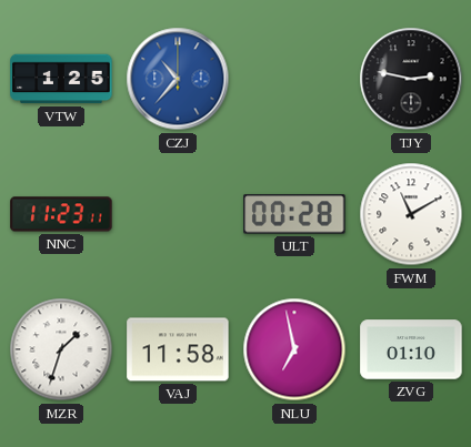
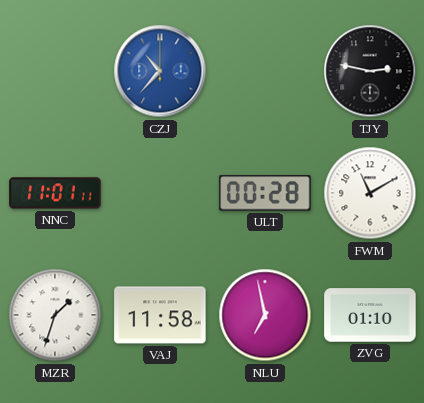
VTW: 1:25 -> none
NNC: 11:23 -> 11:01
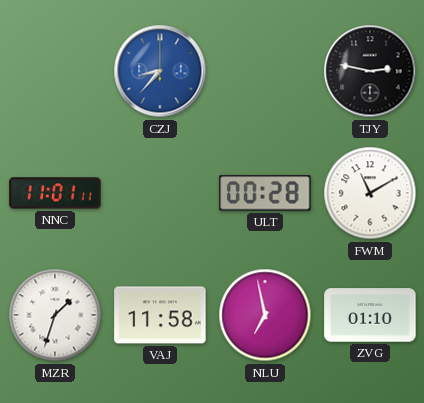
CZJ: 10:37 -> 8:37
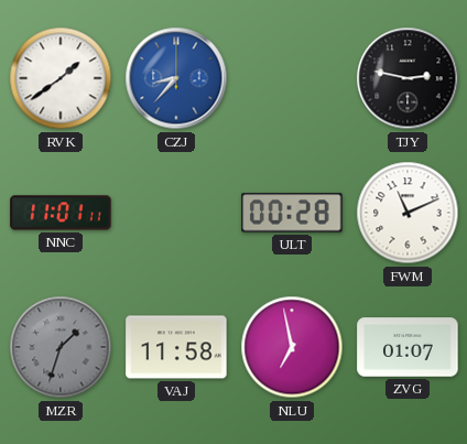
RVK: none -> 1:39
FWM: 11:10 -> 11:11
MZR dial: white -> grey
ZVG: 01:10 -> 01:07
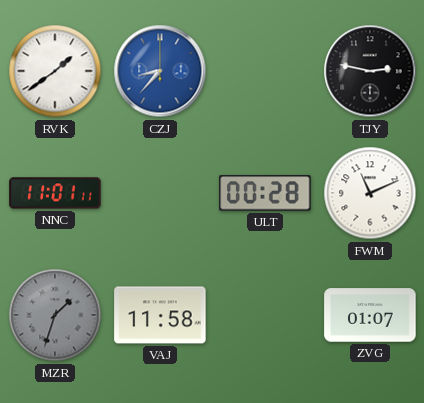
NLU: 6:58 -> none
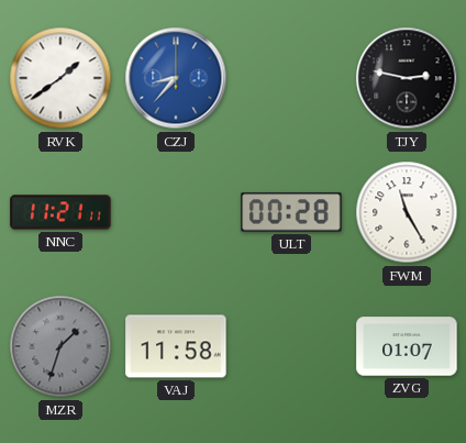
NNC: 11:01 -> 11:21
FWM: 11:11 -> 11:25
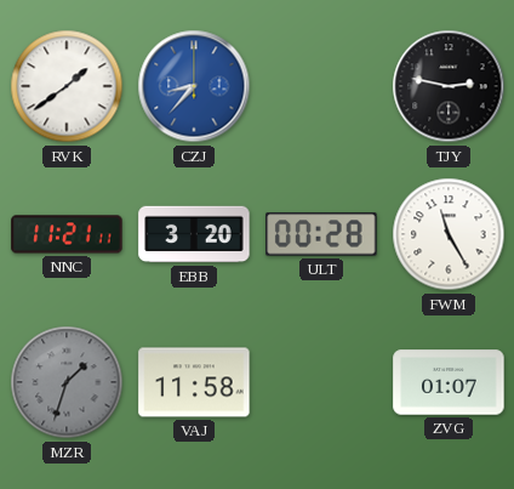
EBB: none -> 3:20
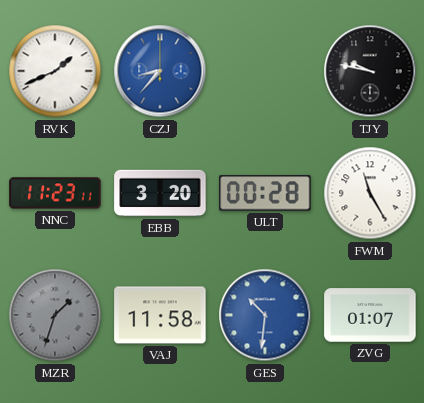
RVK: 1:39 -> 1:41
TJY: 2:47 -> 9:47
NNC: 11:21 -> 11:23
GES: none -> 10:31
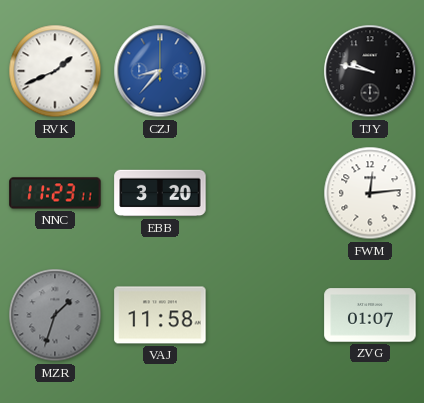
ULT: 00:28 -> none
FWM: 11:25 -> 12:14
GES: 10:31 -> none
